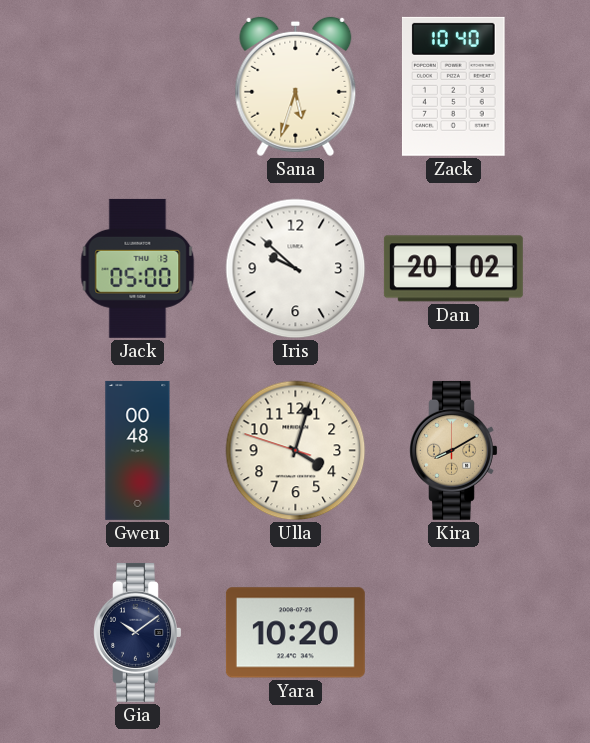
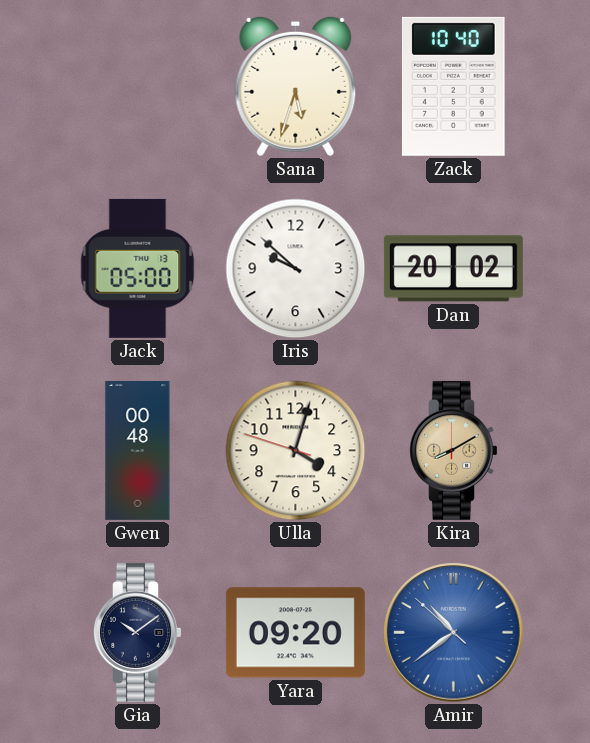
Yara: 10:20 -> 09:20
Amir: none -> 10:38
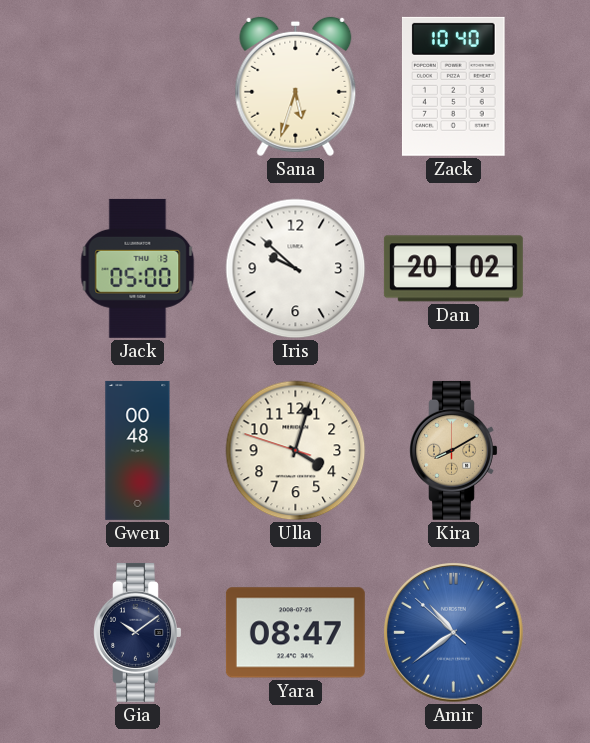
Yara: 09:20 -> 08:47
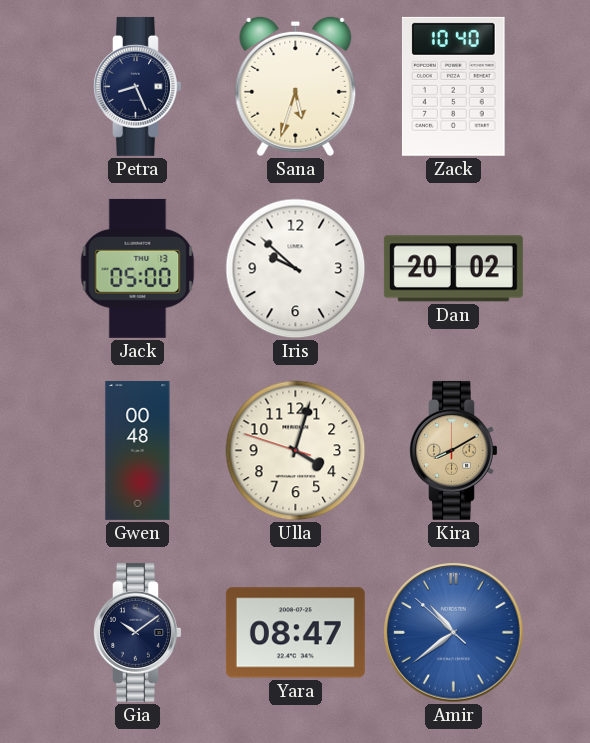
Petra: none -> 8:26
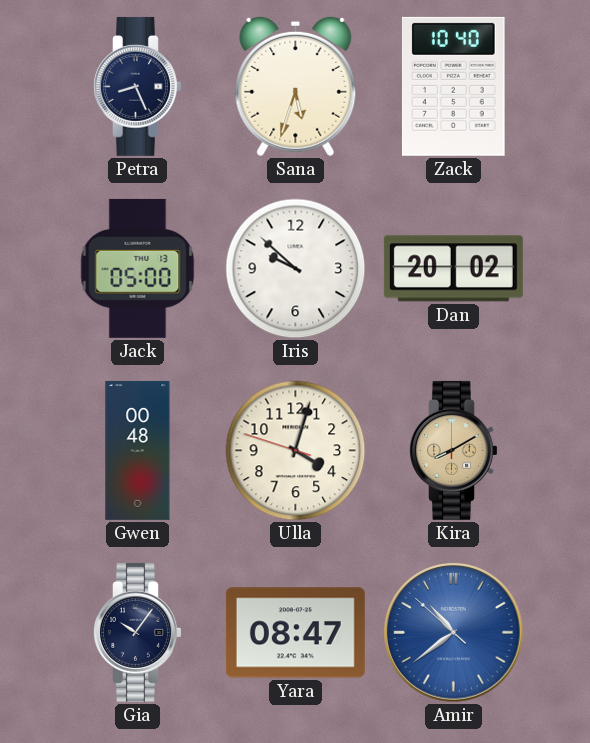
Gia: 10:09 -> 10:06
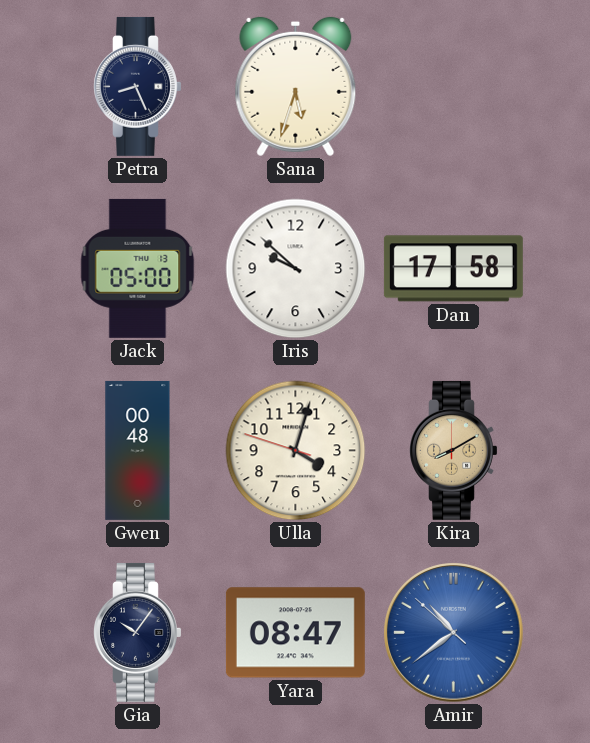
Zack: 10:40 -> none
Dan: 20:02 -> 17:58
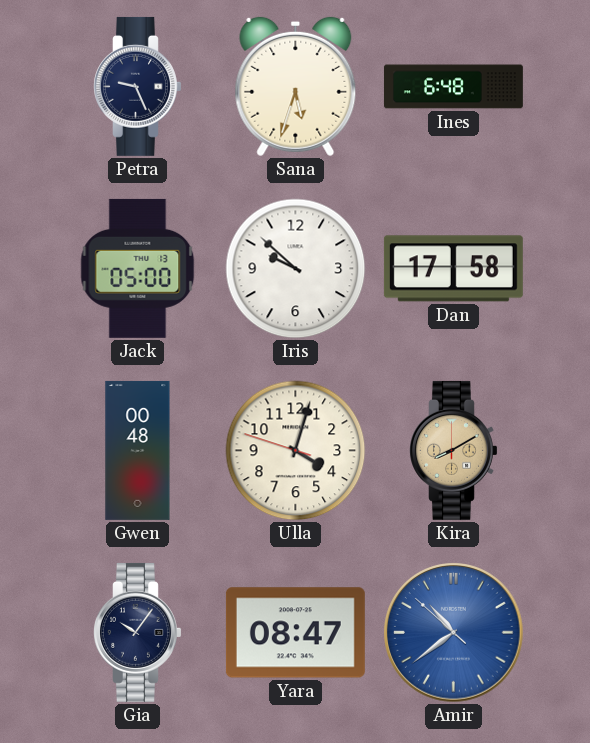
Petra: 8:26 -> 9:26
Ines: none -> 6:48
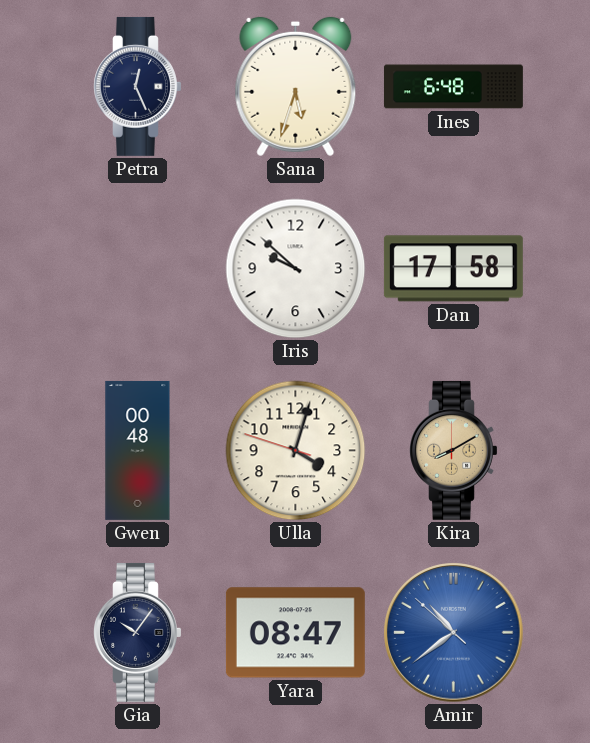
Petra: 9:26 -> 12:26
Jack: 05:00 -> none
